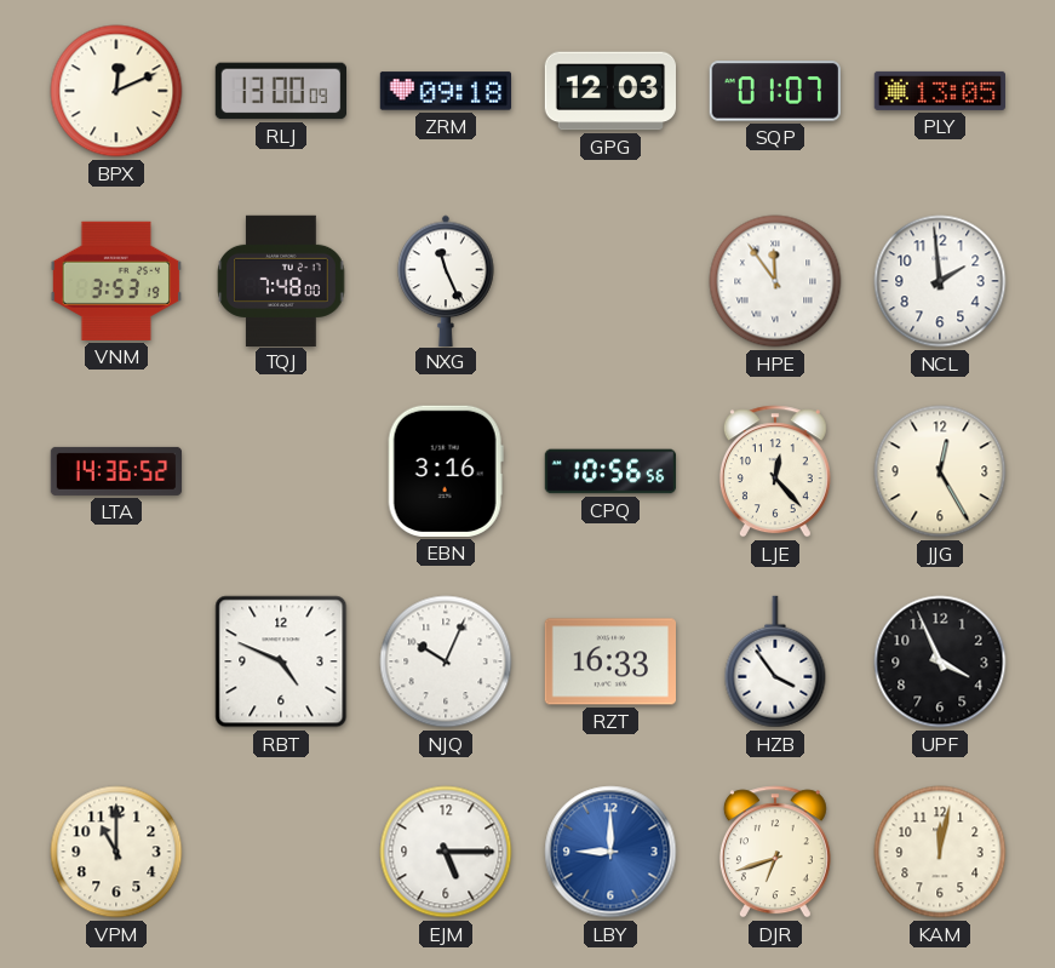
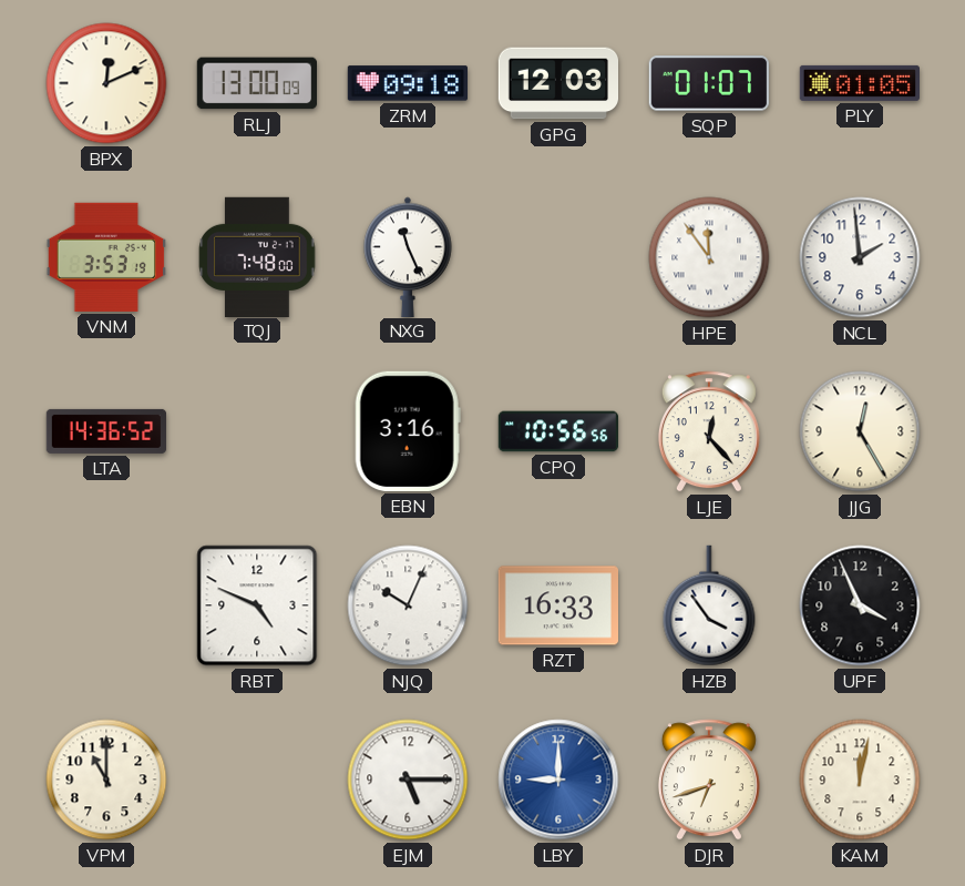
PLY: 13:05 -> 01:05
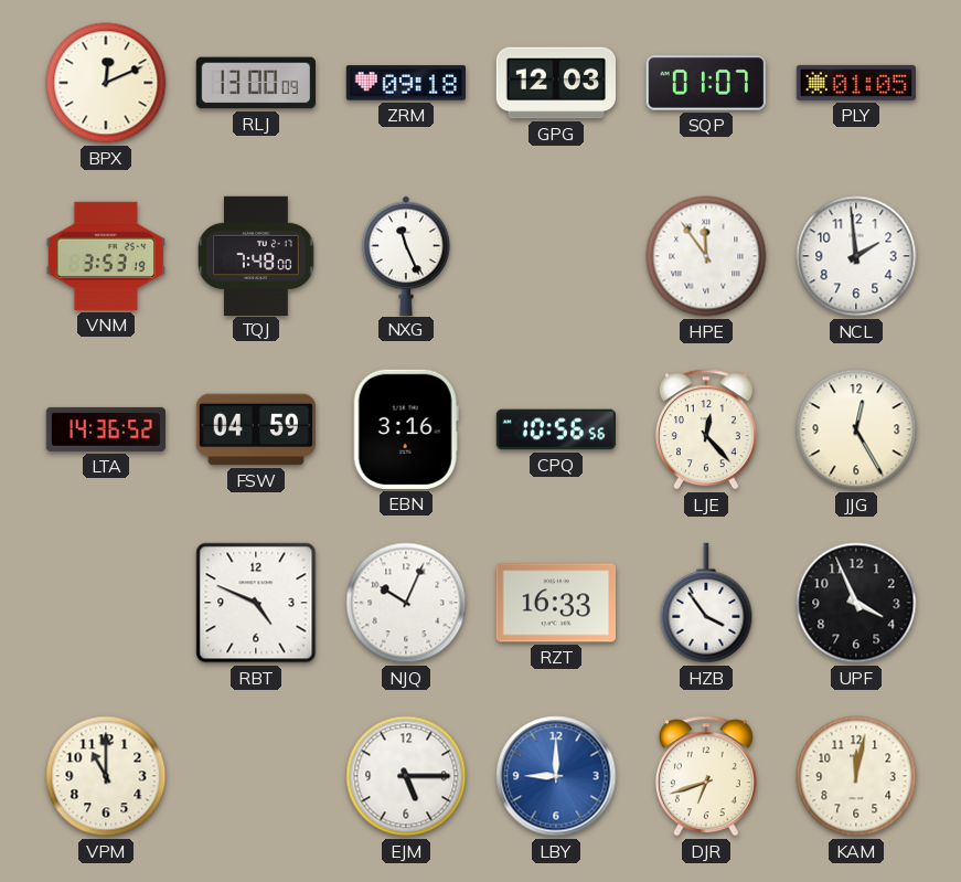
FSW: none -> 04:59
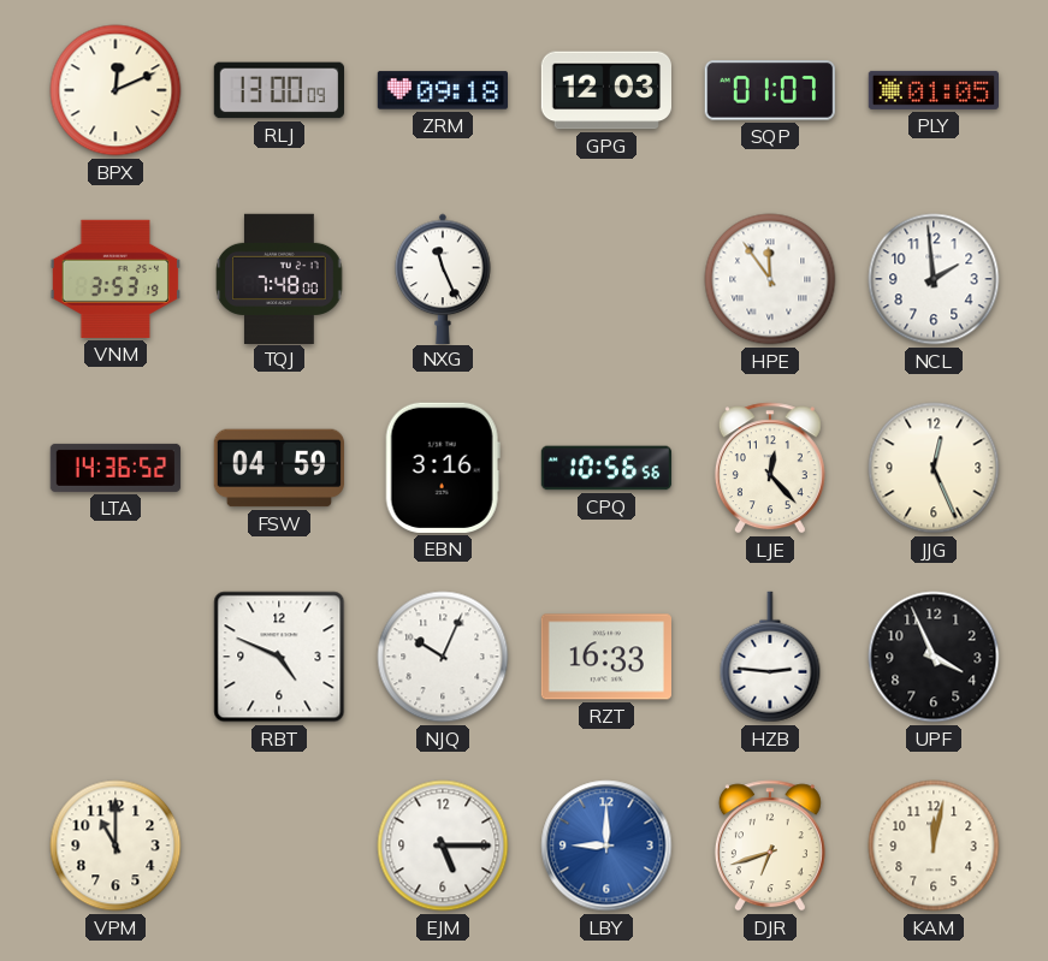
JJG: 12:25 -> 12:26
HZB: 3:54 -> 2:46
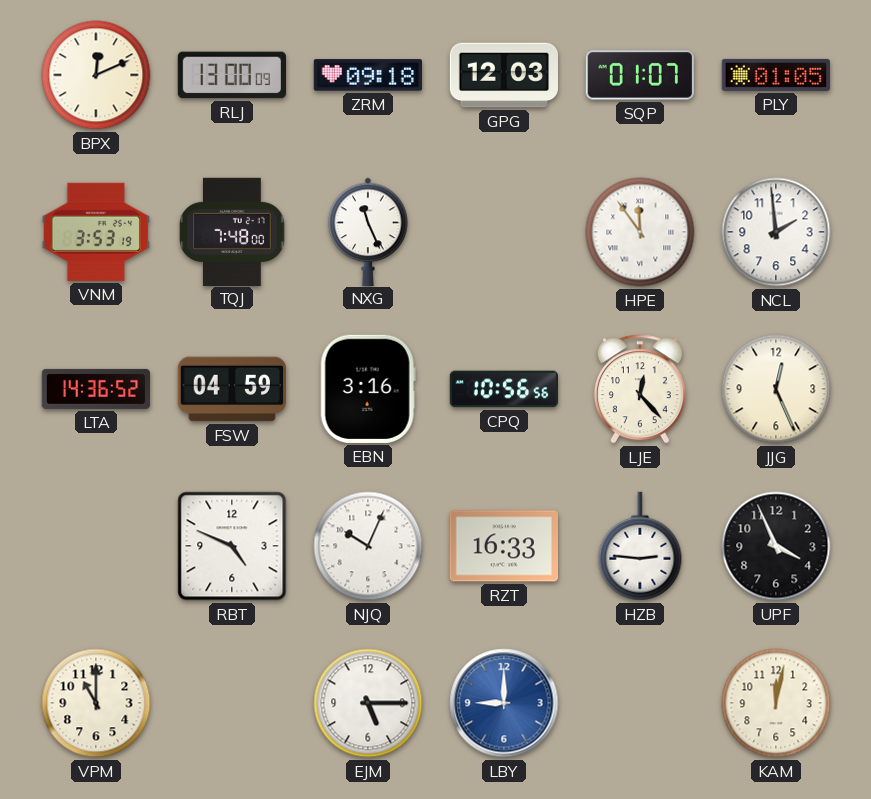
DJR: 6:42 -> none
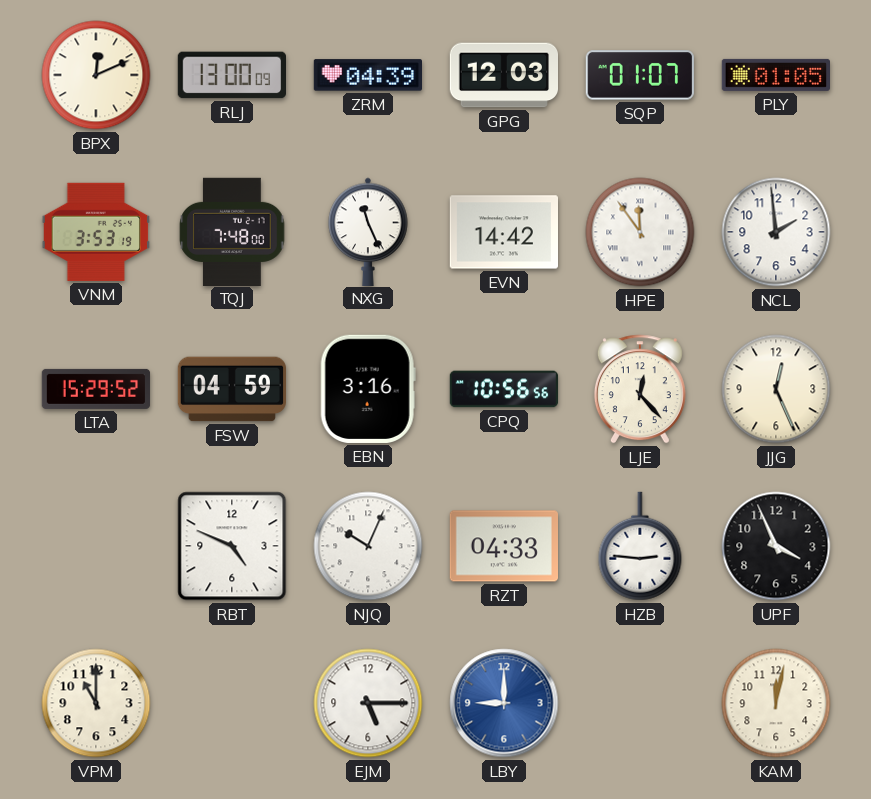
ZRM: 09:18 -> 04:39
EVN: none -> 14:42
LTA: 14:36 -> 15:29
RZT: 16:33 -> 04:33
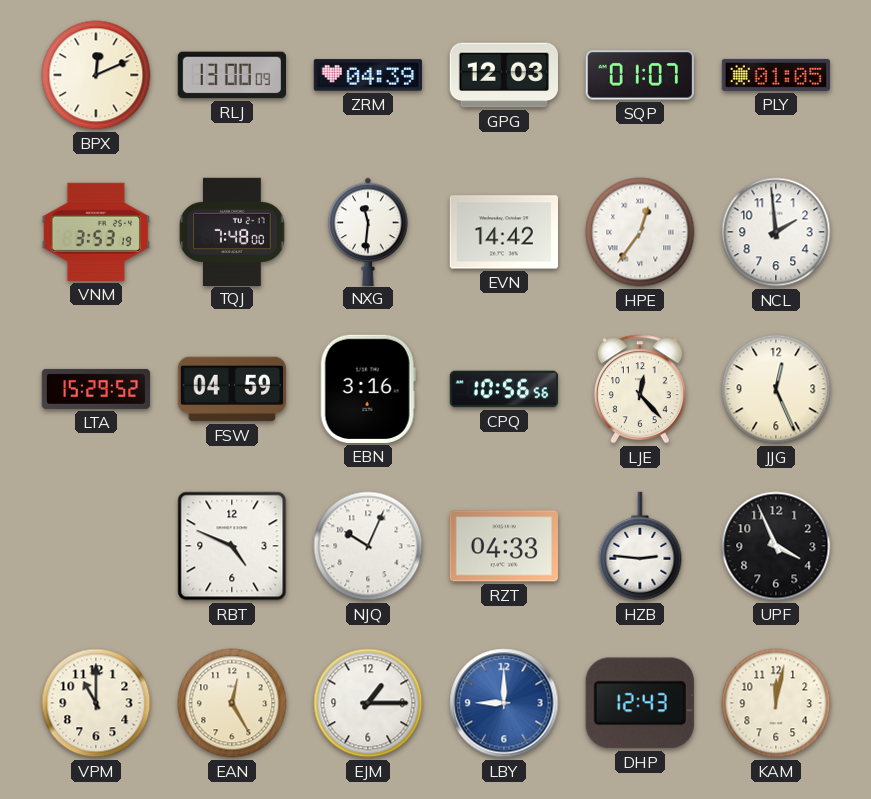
NXG: 11:26 -> 11:31
HPE: 11:54 -> 12:36
EAN: none -> 12:25
EJM: 5:15 -> 1:15
DHP: none -> 12:43
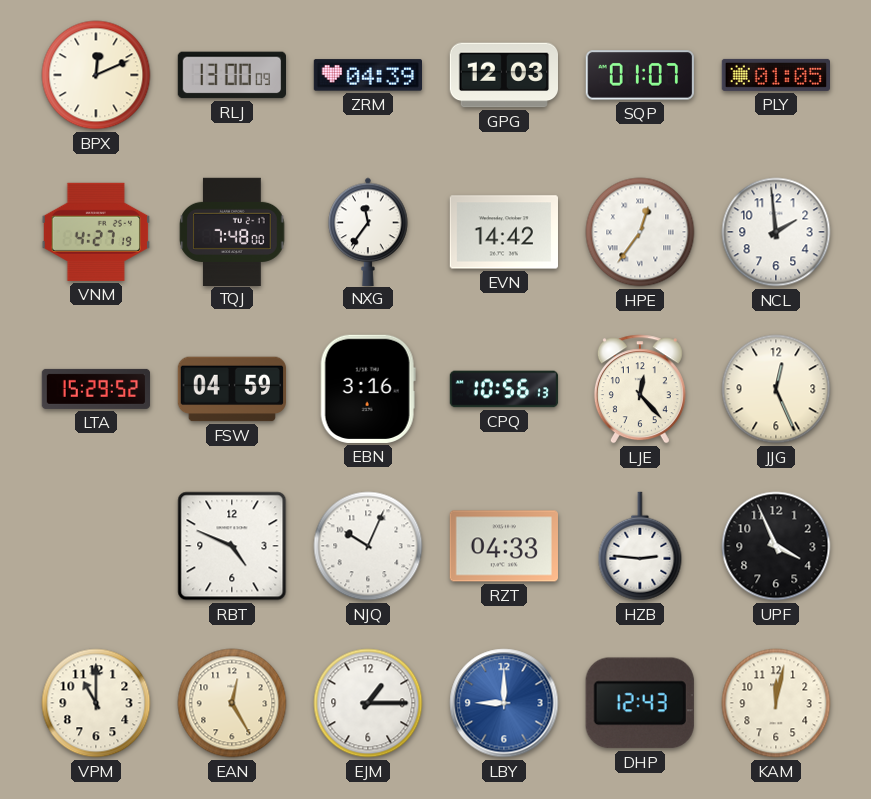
VNM: 3:53 -> 4:27
NXG: 11:31 -> 11:36
CPQ: 10:56:56 -> 10:56:13
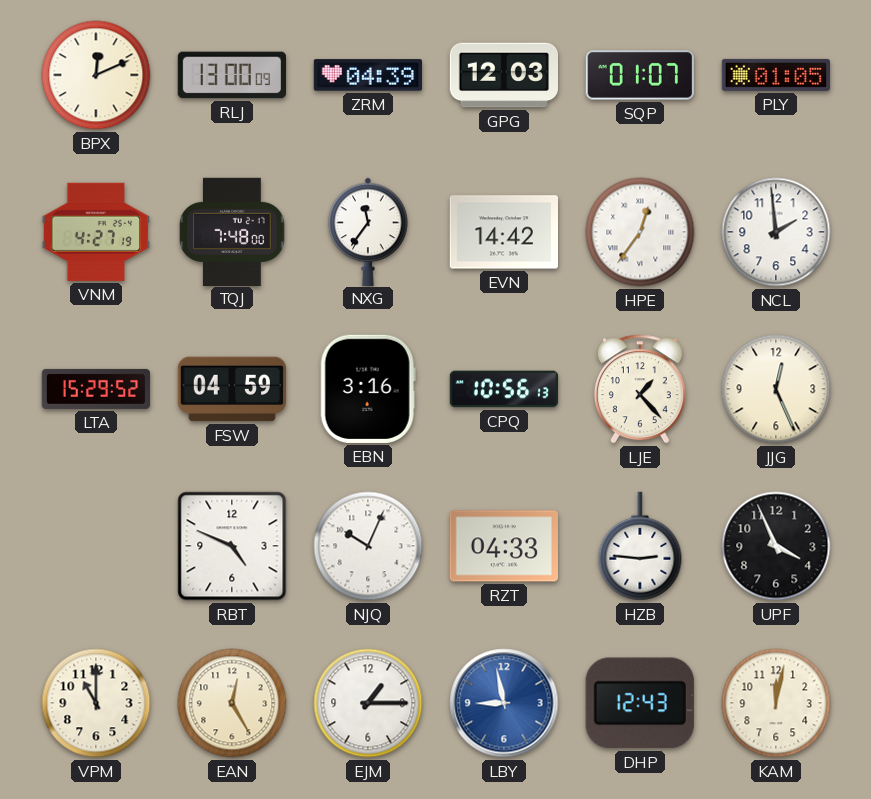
LJE: 12:23 -> 1:23
LBY: 9:00 -> 8:58
